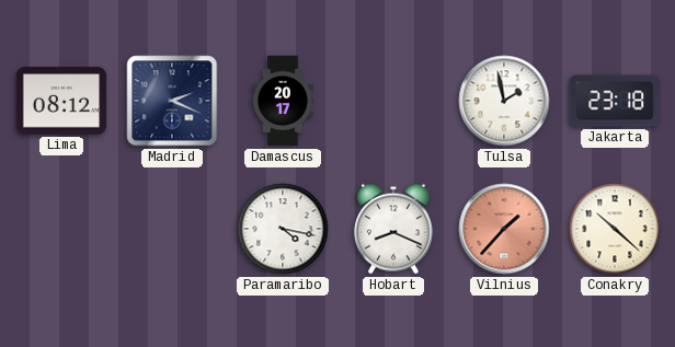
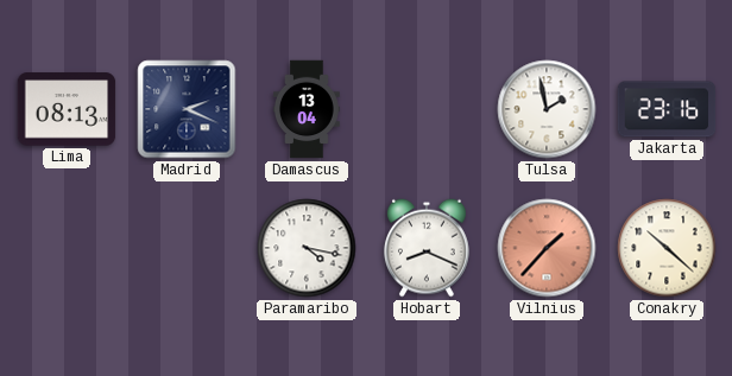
Lima: 08:12 -> 08:13
Damascus: 20:17 -> 13:04
Jakarta: 23:18 -> 23:16
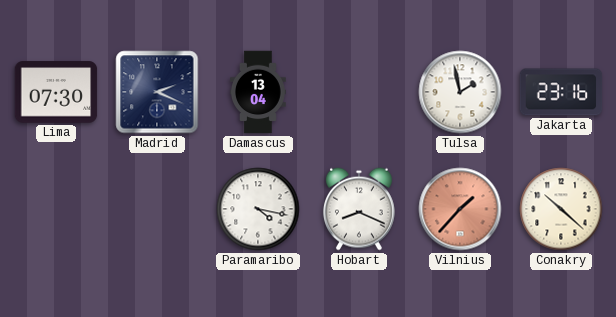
Lima: 08:13 -> 07:30
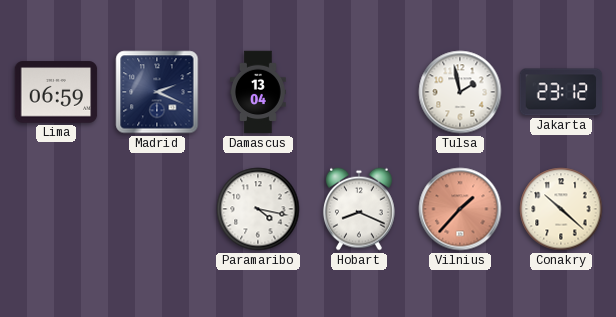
Lima: 07:30 -> 06:59
Jakarta: 23:16 -> 23:12
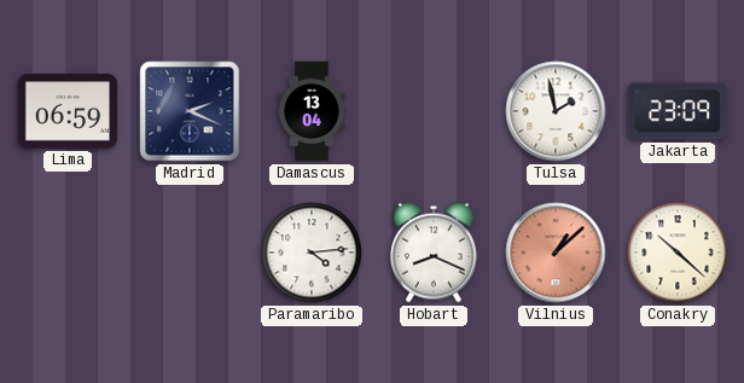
Jakarta: 23:12 -> 23:09
Paramaribo: 4:17 -> 4:14
Vilnius: 1:37 -> 1:08
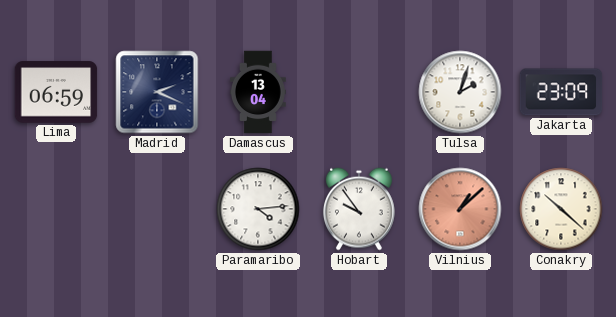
Tulsa: 1:58 -> 2:03
Hobart: 8:19 -> 9:54
